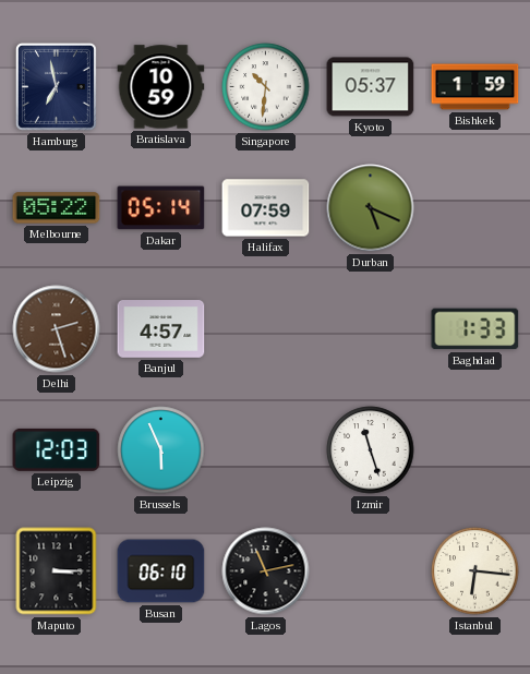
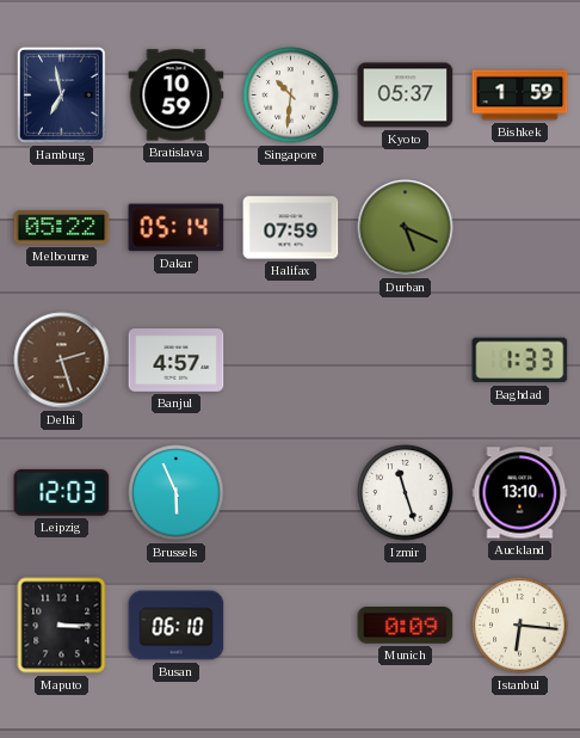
Auckland: none -> 13:10
Lagos: 11:13 -> none
Munich: none -> 0:09
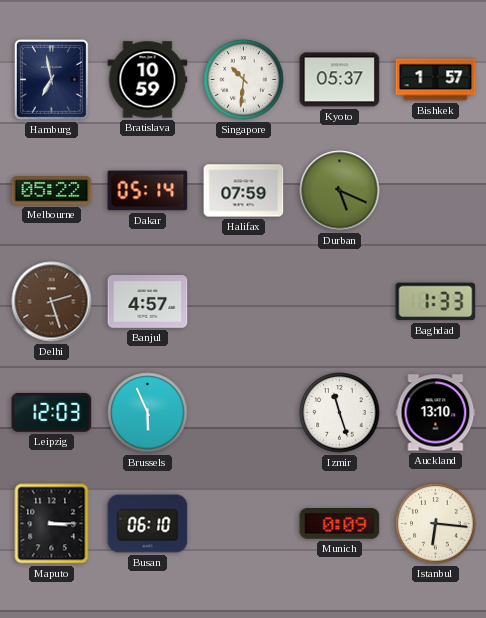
Bishkek: 1:59 -> 1:57
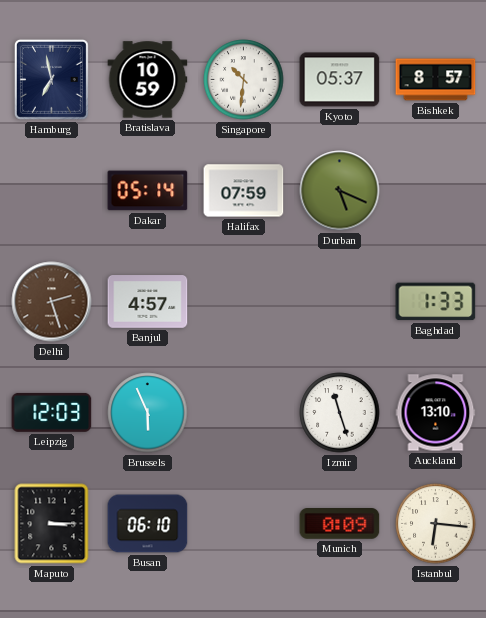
Bishkek: 1:57 -> 8:57
Melbourne: 05:22 -> none
